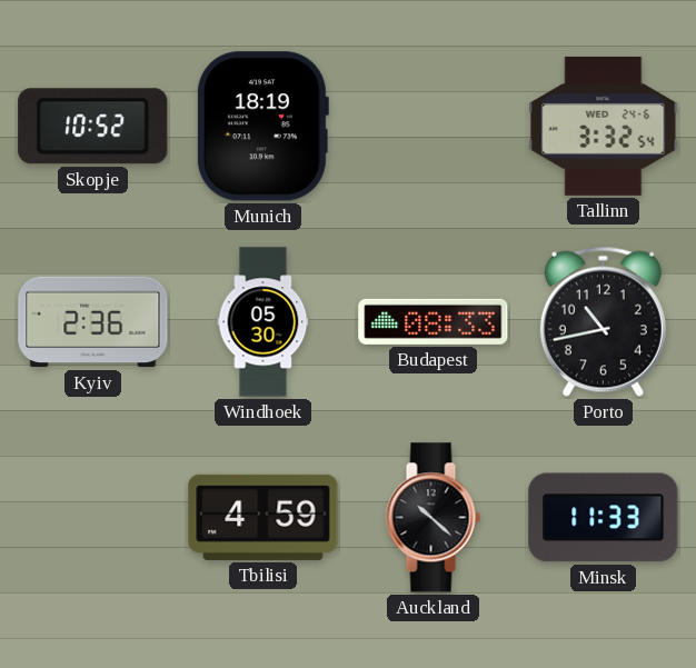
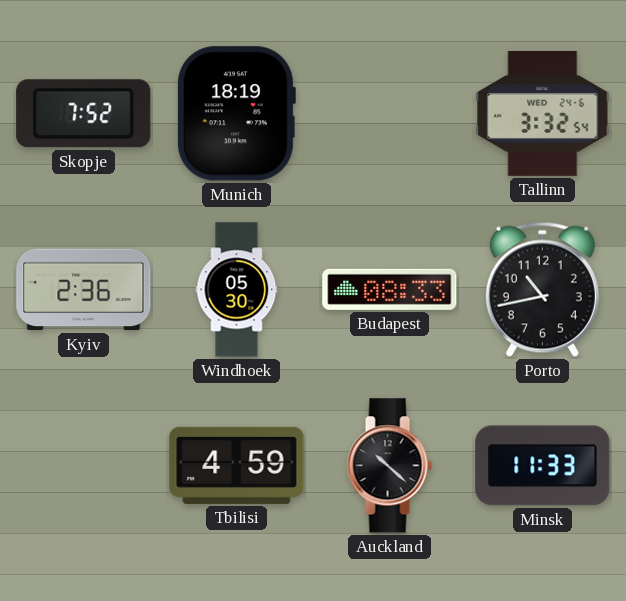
Skopje: 10:52 -> 7:52
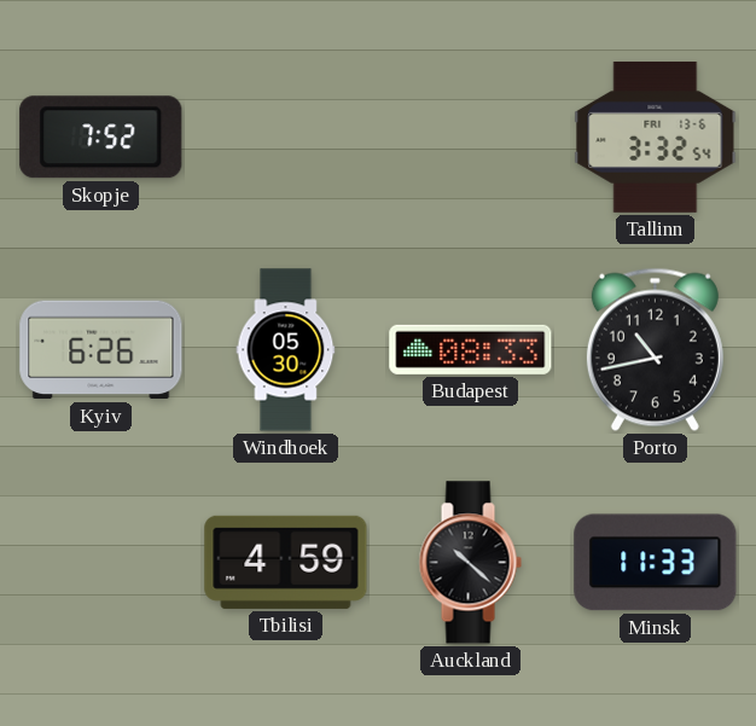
Munich: 18:19 -> none
Tallinn date: WED 24-6 -> FRI 13-6
Kyiv: 2:36 -> 6:26
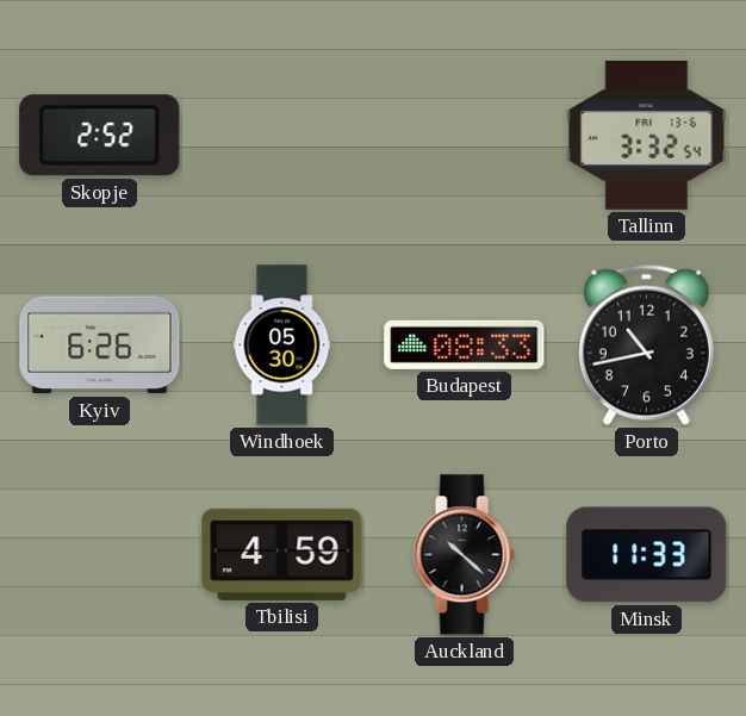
Skopje: 7:52 -> 2:52
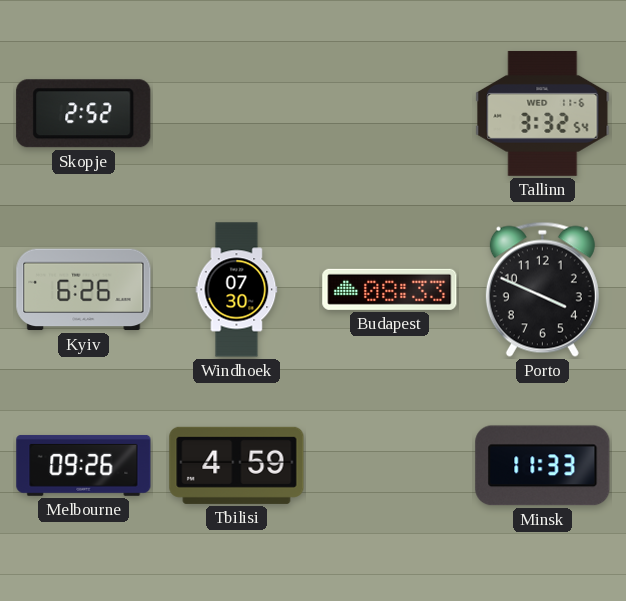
Tallinn date: FRI 13-6 -> WED 11-6
Windhoek: 05:30 -> 07:30
Porto: 10:43 -> 3:49
Melbourne: none -> 09:26
Auckland: 10:22 -> none
